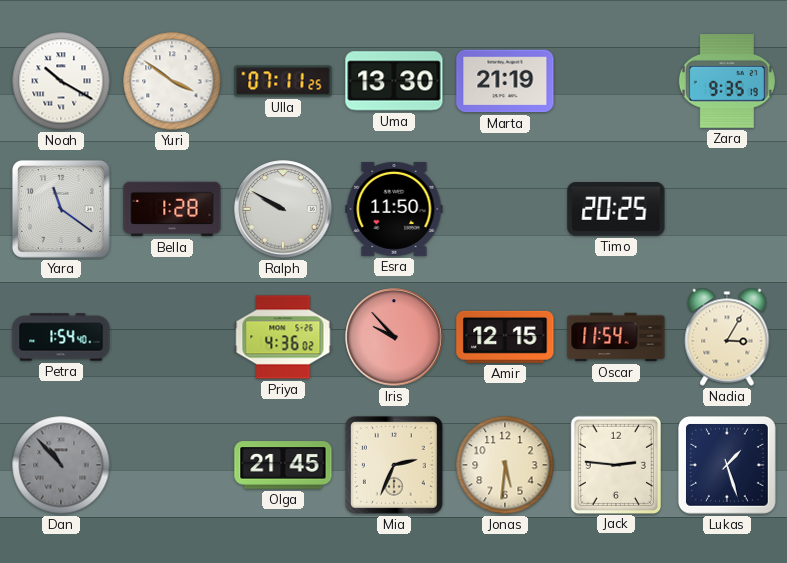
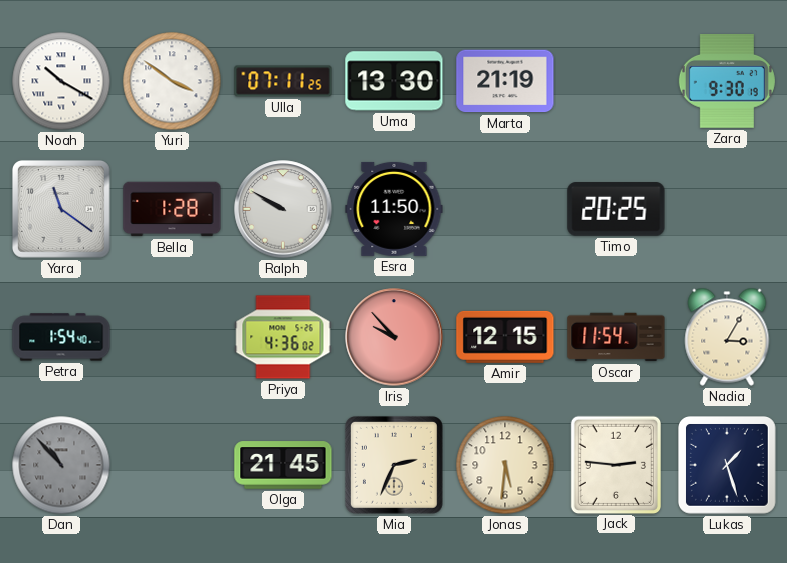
Zara: 9:35 -> 9:30
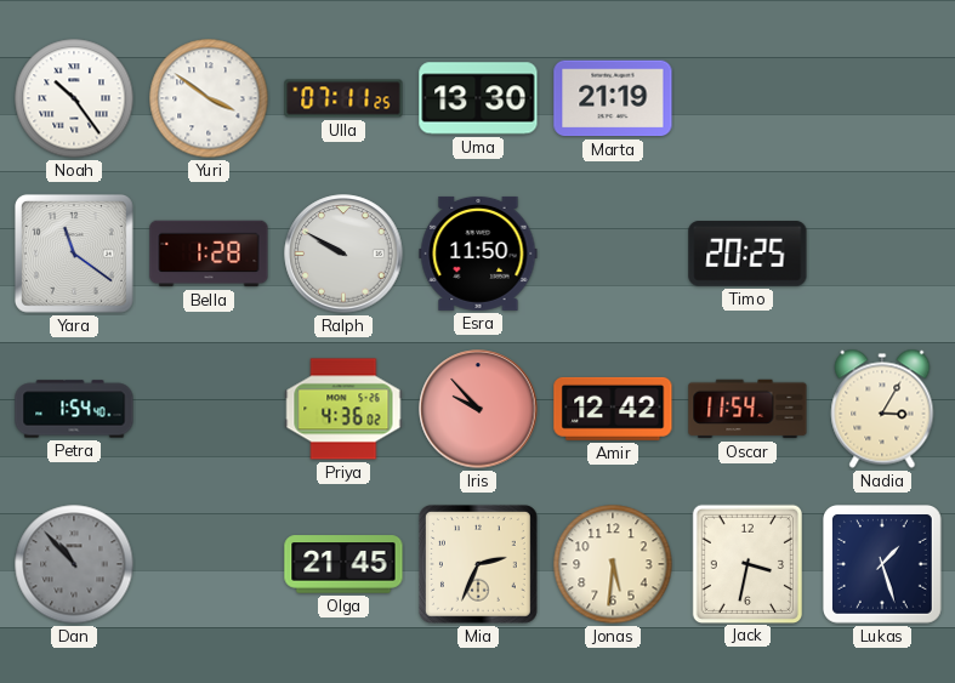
Noah: 10:20 -> 10:24
Zara: 9:30 -> none
Amir: 12:15 -> 12:42
Jack: 2:46 -> 3:32
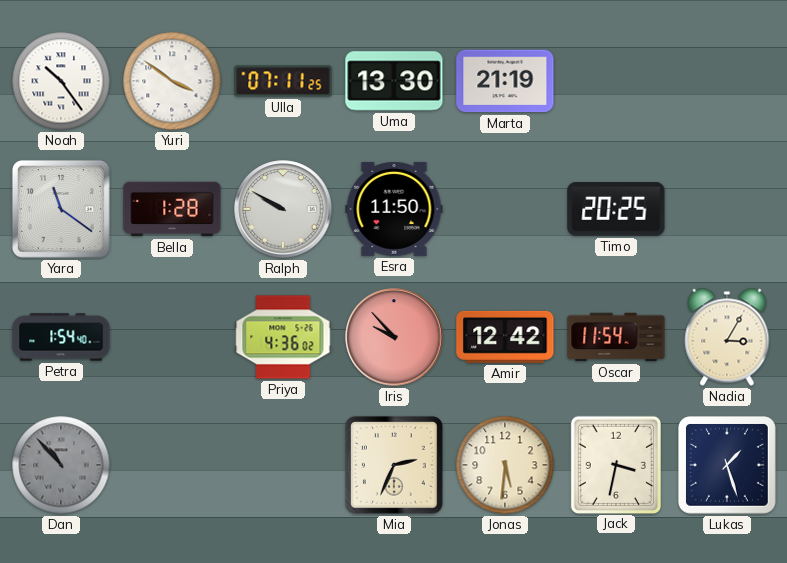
Olga: 21:45 -> none
